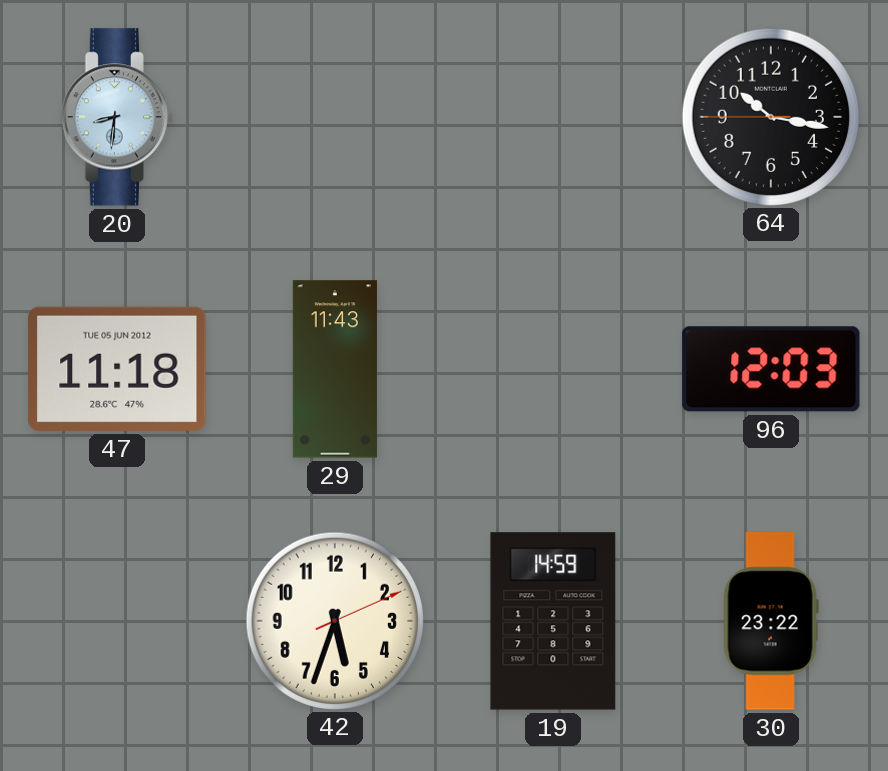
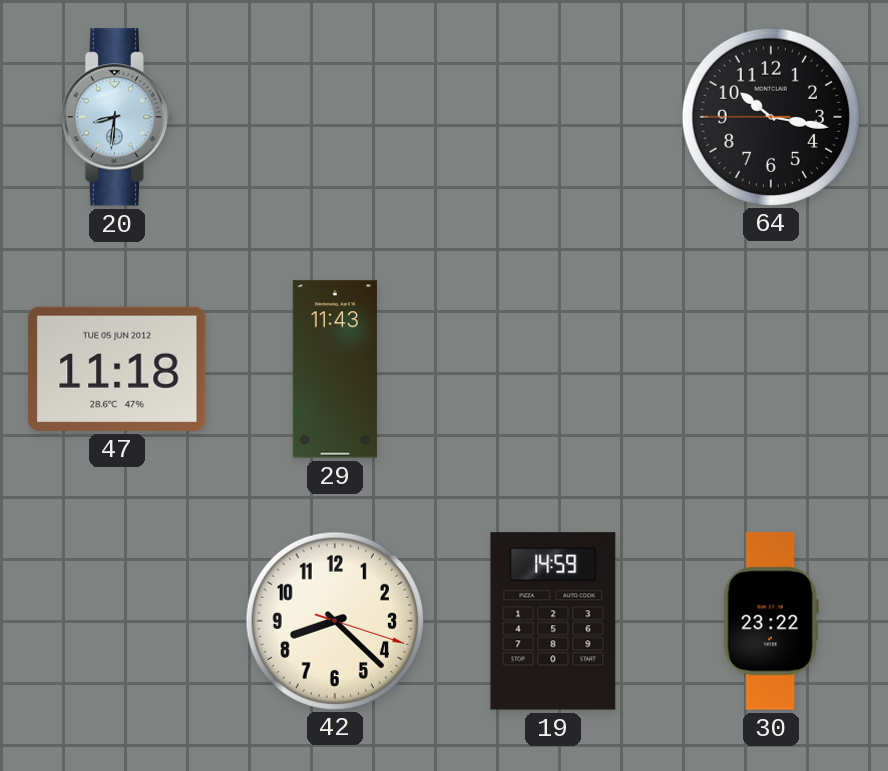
96: 12:03 -> none
42: 5:33 -> 8:22
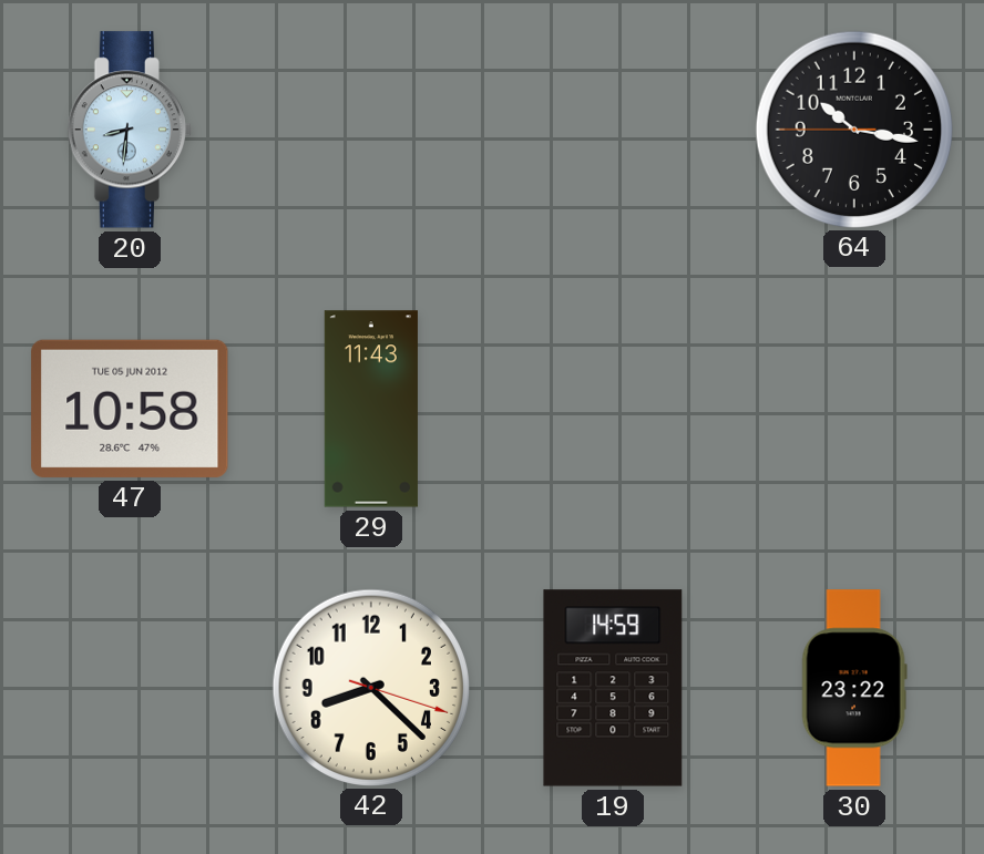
47: 11:18 -> 10:58
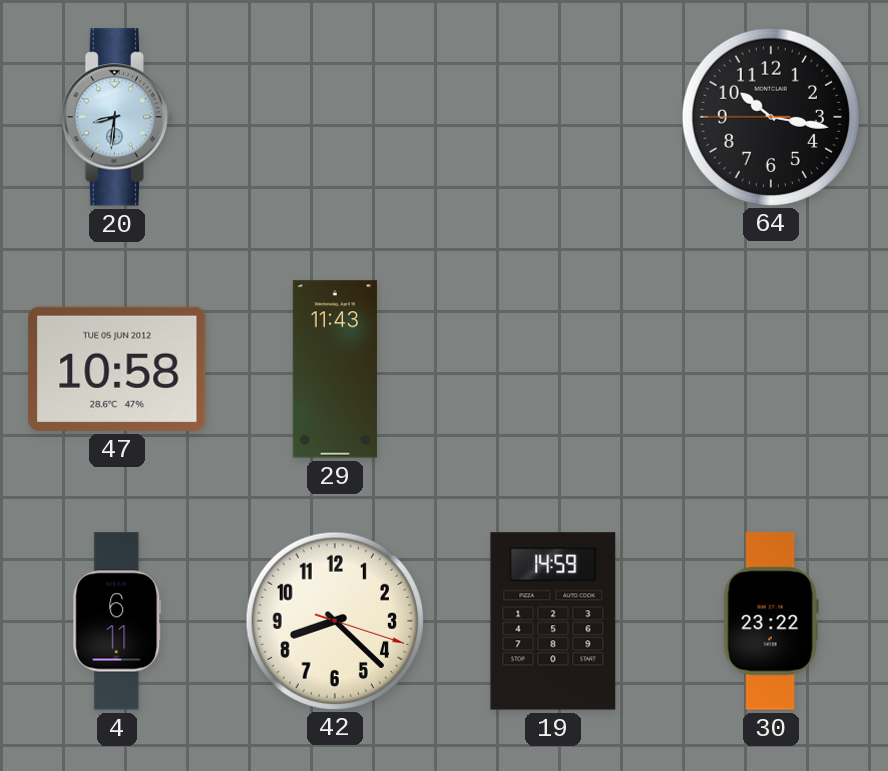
4: none -> 6:11
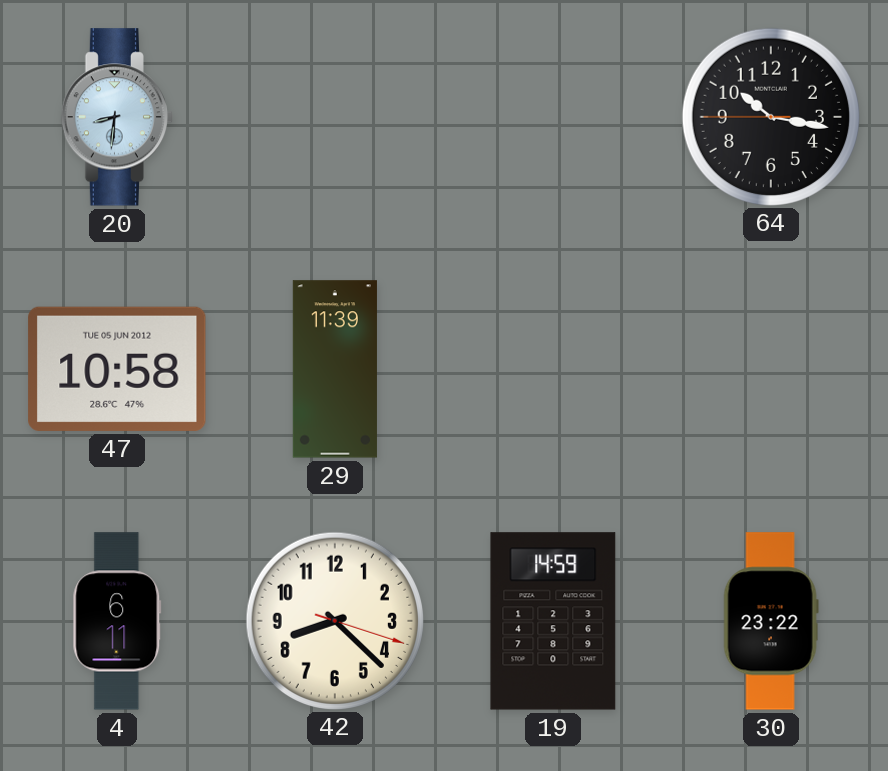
29: 11:43 -> 11:39
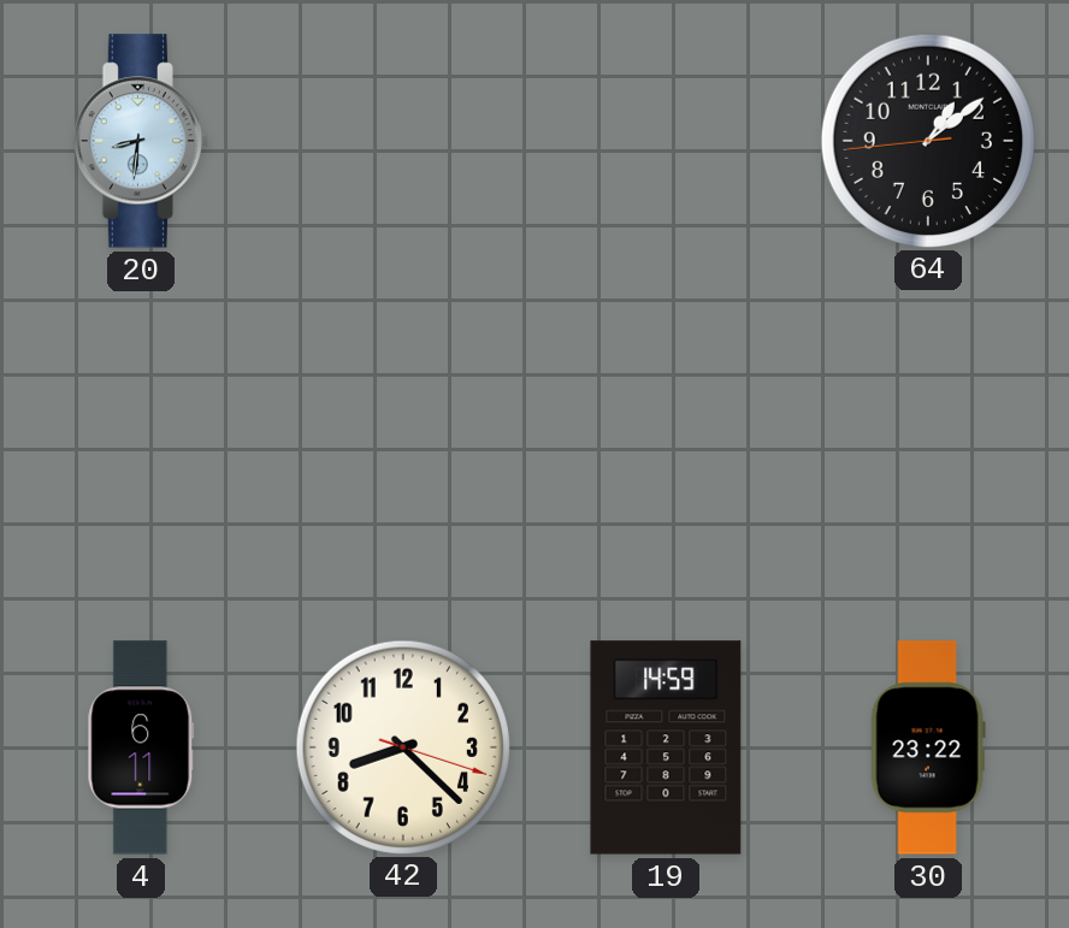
64: 10:16 -> 1:08
47: 10:58 -> none
29: 11:39 -> none
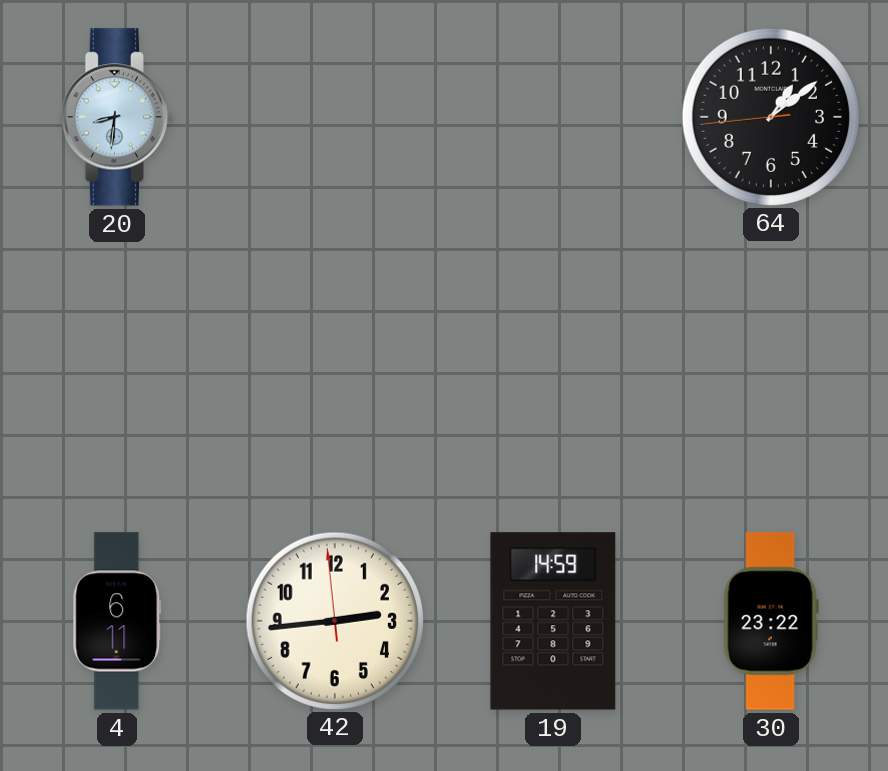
42: 8:22 -> 2:43
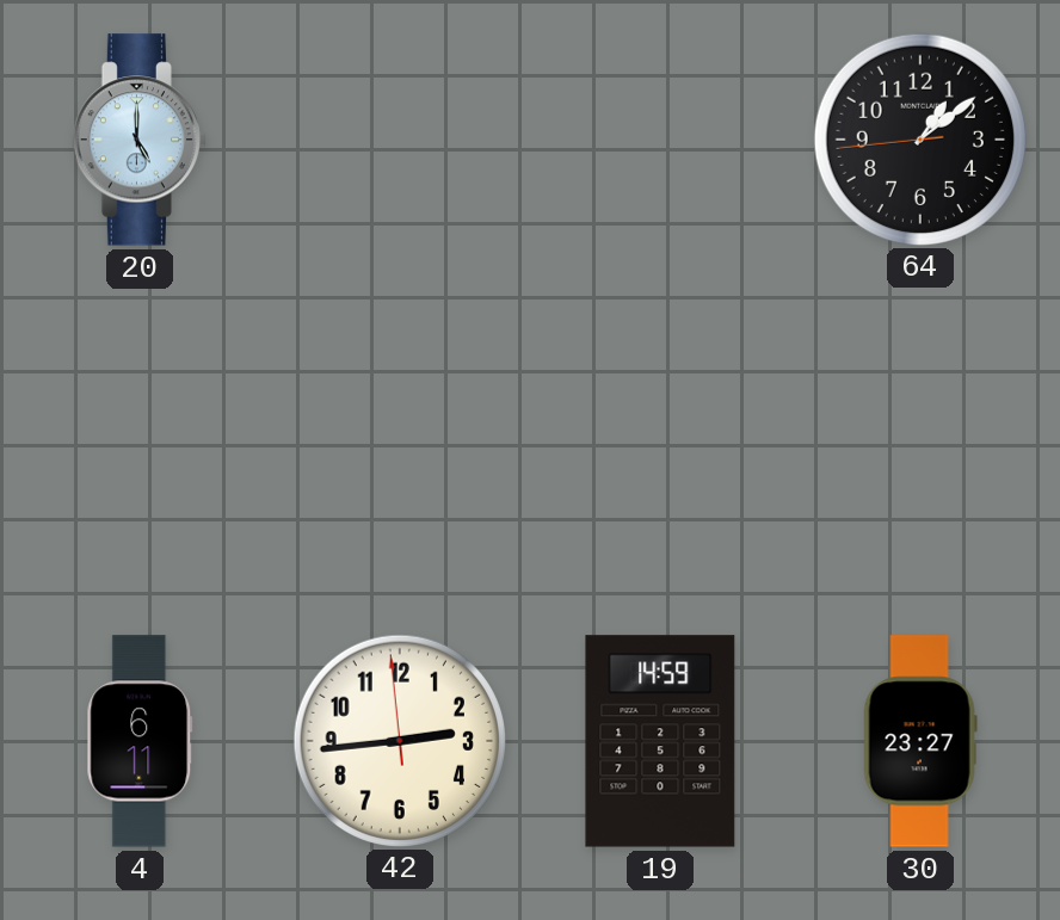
20: 8:31 -> 5:00
30: 23:22 -> 23:27
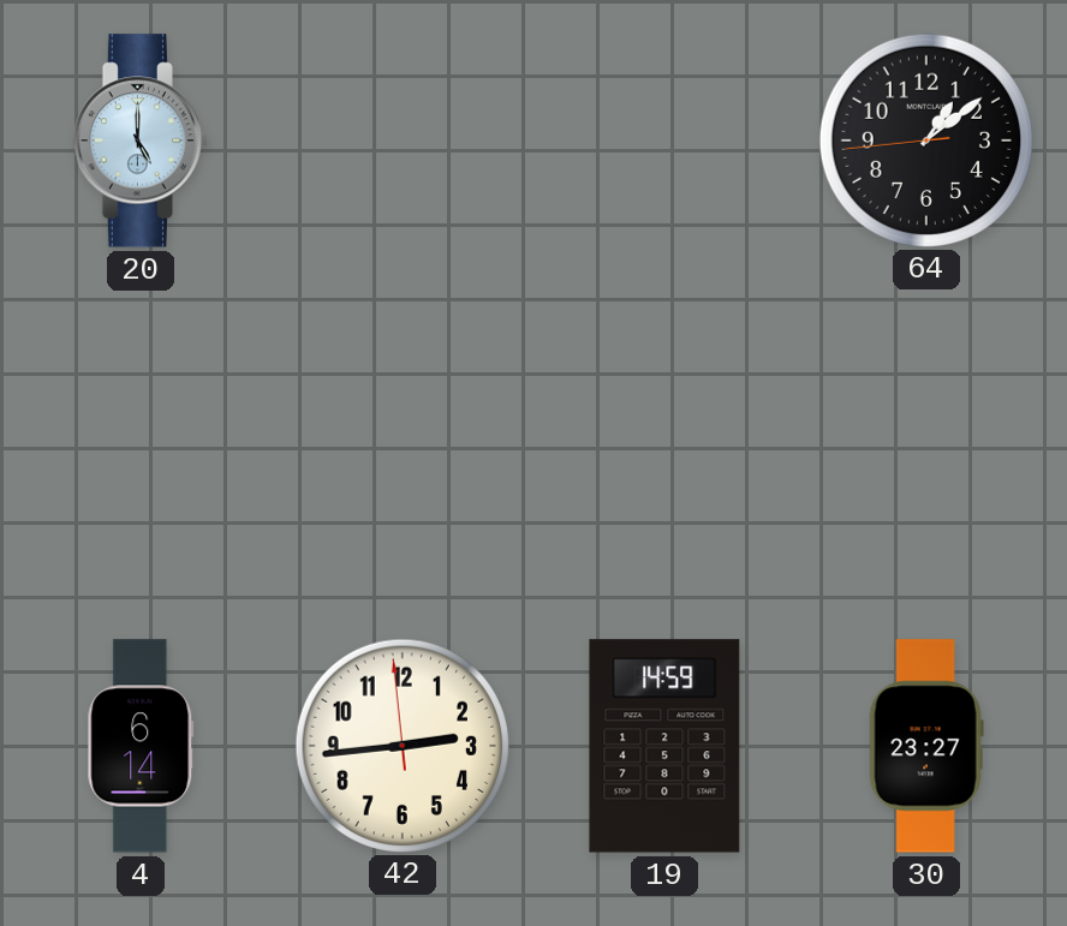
4: 6:11 -> 6:14
